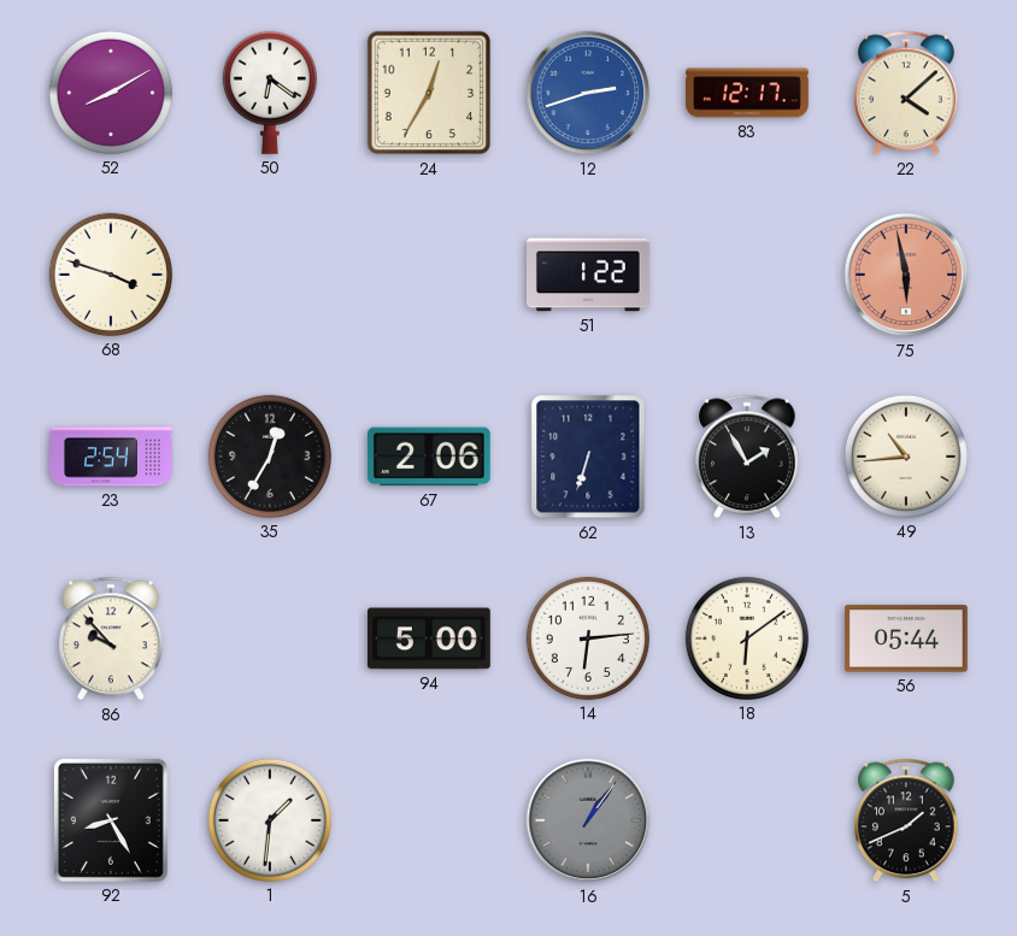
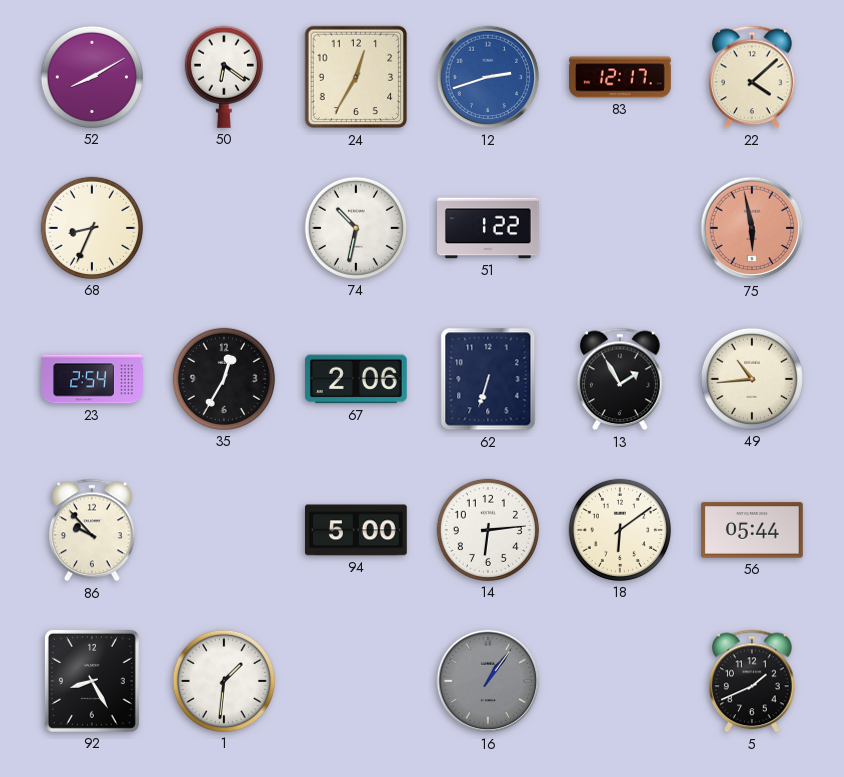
68: 3:48 -> 8:34
74: none -> 10:32
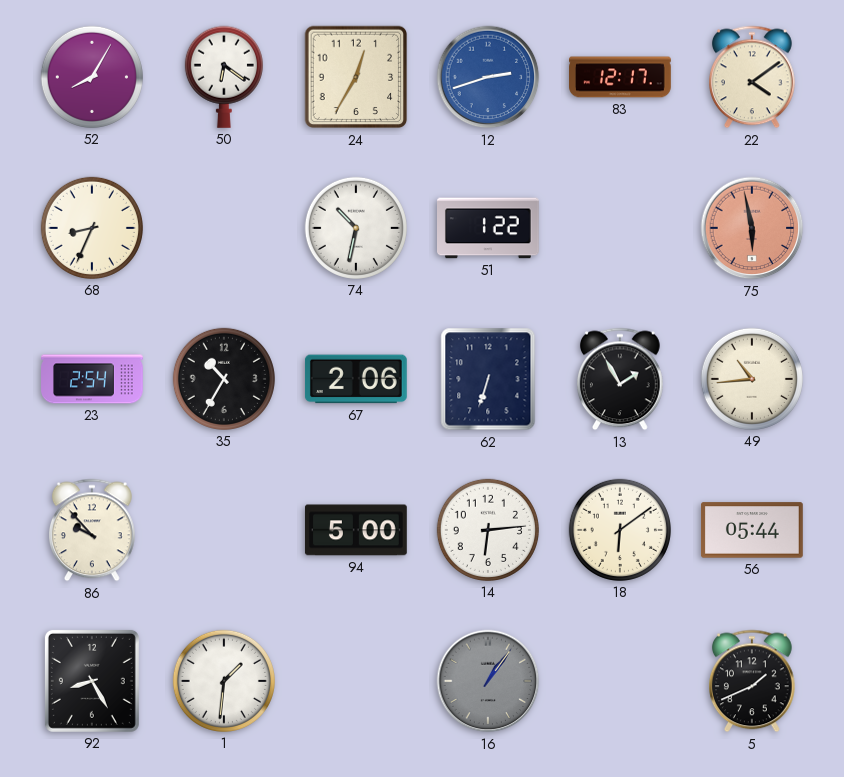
52: 8:10 -> 8:05
22: 4:08 -> 4:09
35: 12:35 -> 10:35
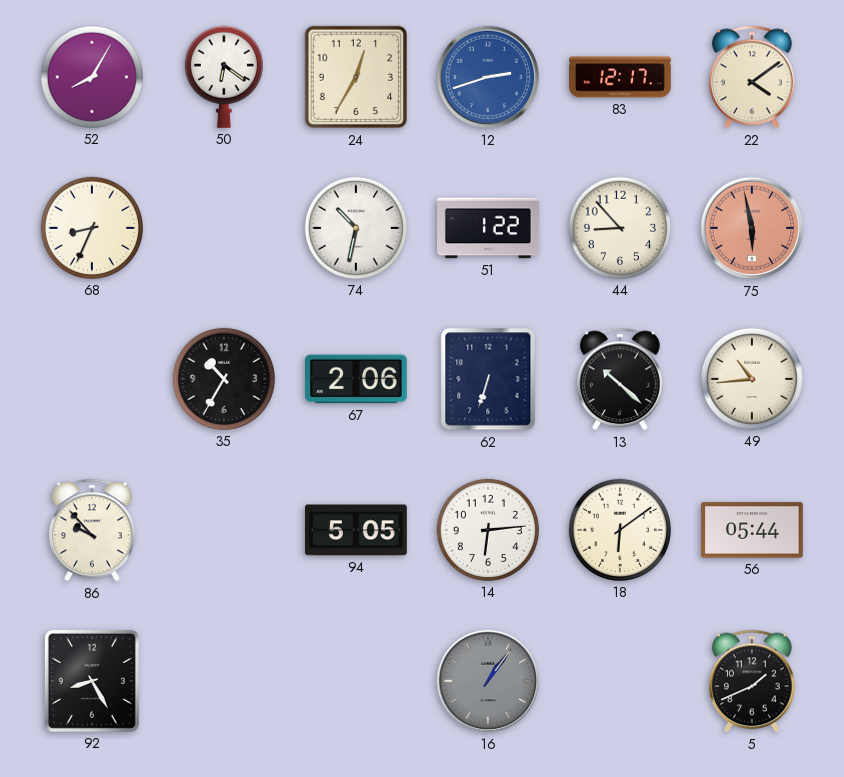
44: none -> 8:53
23: 2:54 -> none
13: 1:55 -> 10:22
94: 5:00 -> 5:05
1: 1:31 -> none
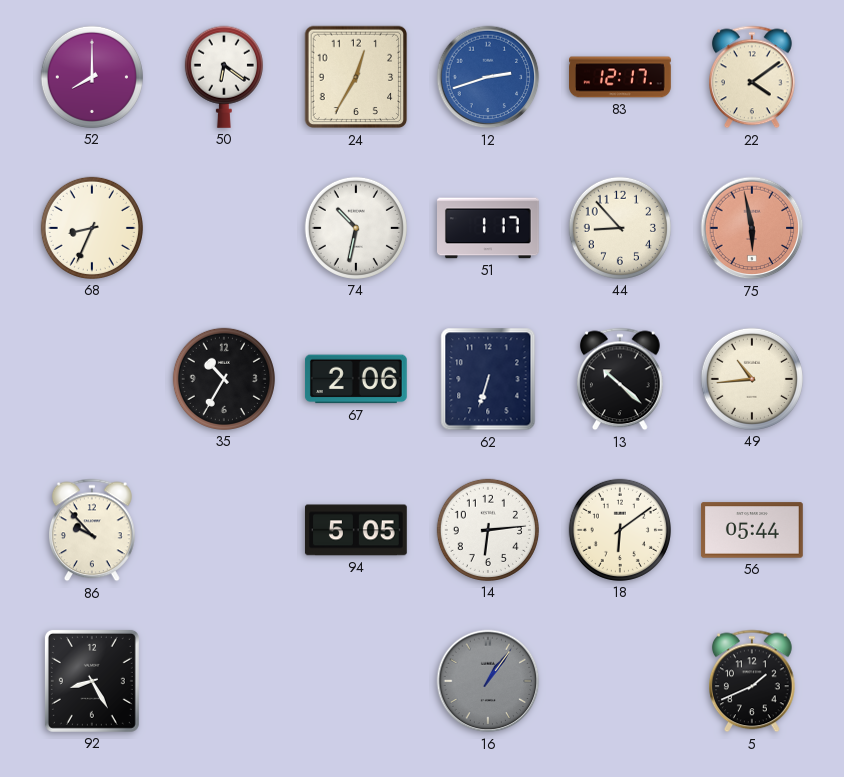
52: 8:05 -> 8:00
51: 1:22 -> 1:17
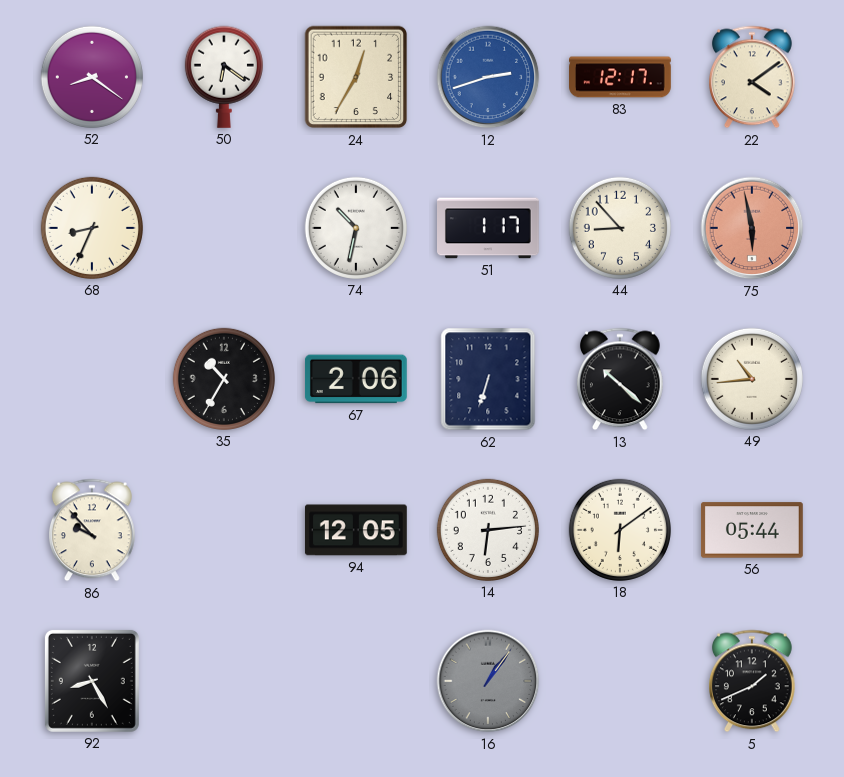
52: 8:00 -> 8:21
94: 5:05 -> 12:05
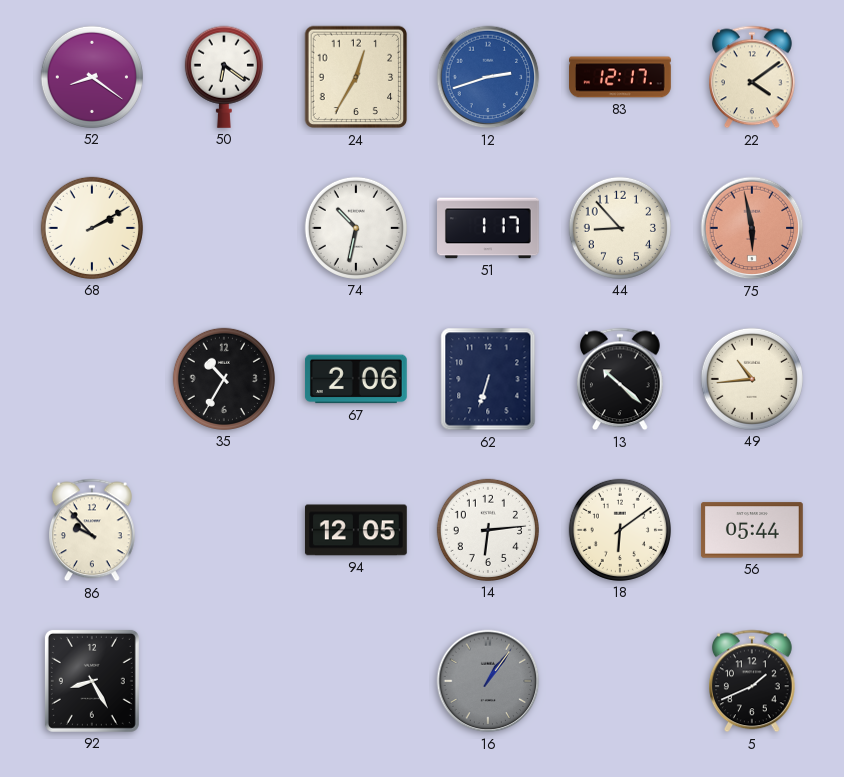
68: 8:34 -> 2:10
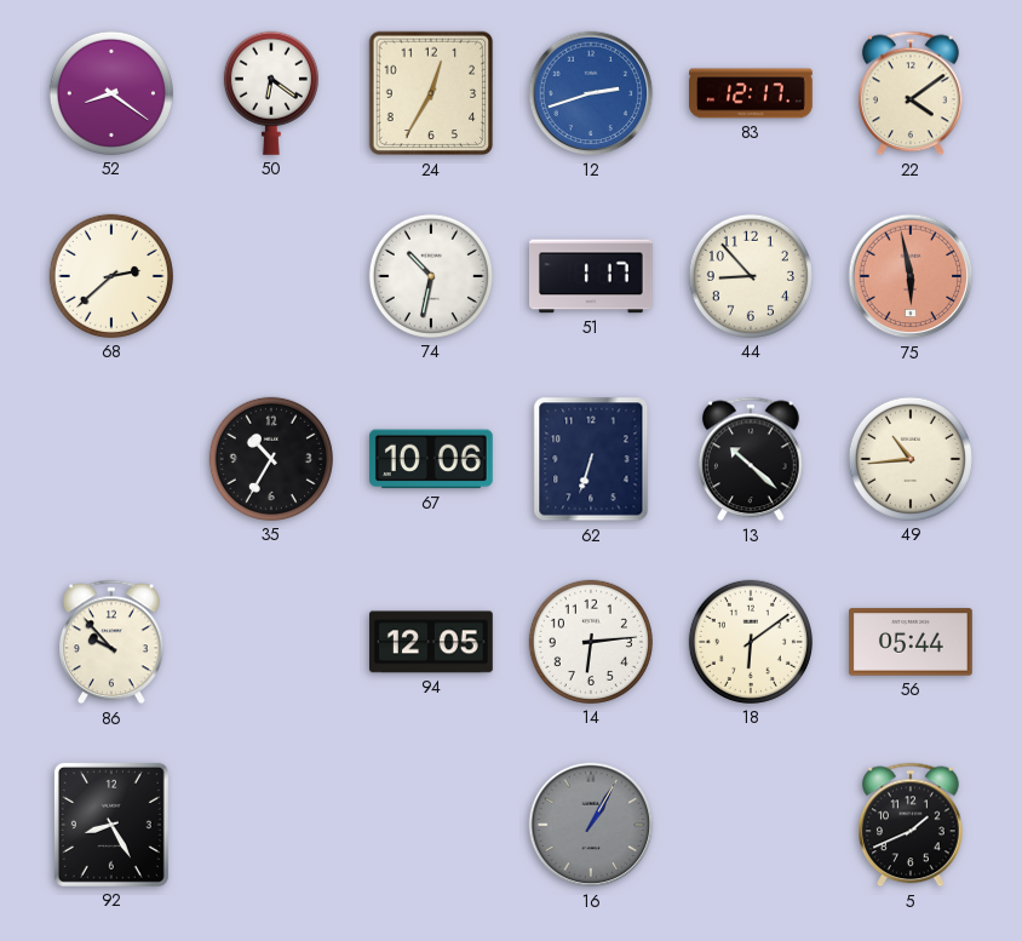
68: 2:10 -> 2:38
67: 2:06 -> 10:06
16: 1:06 -> 1:05
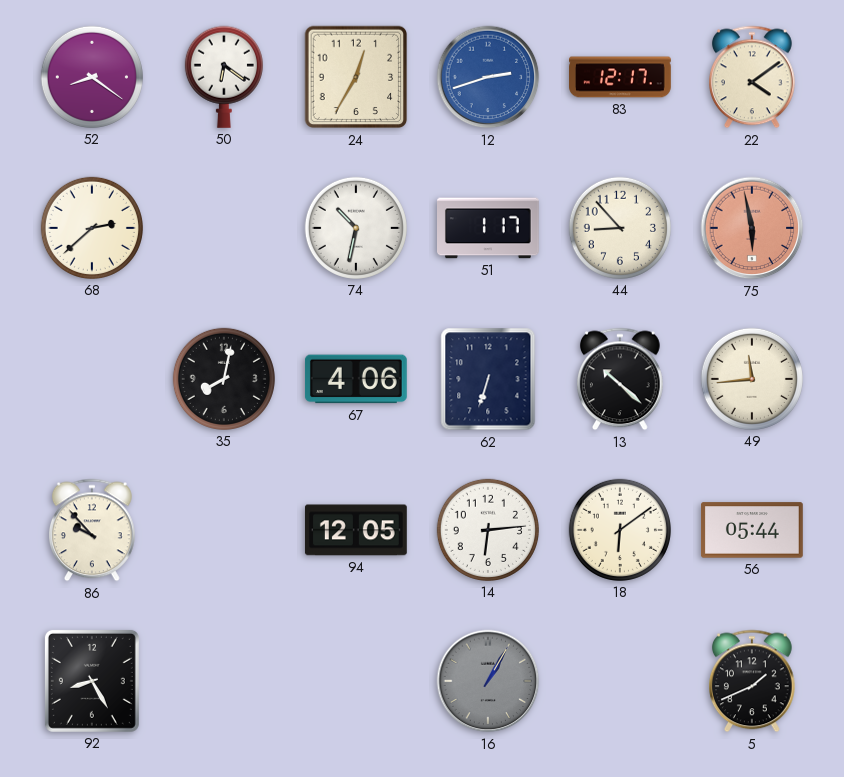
35: 10:35 -> 8:02
67: 10:06 -> 4:06
49: 10:44 -> 11:44
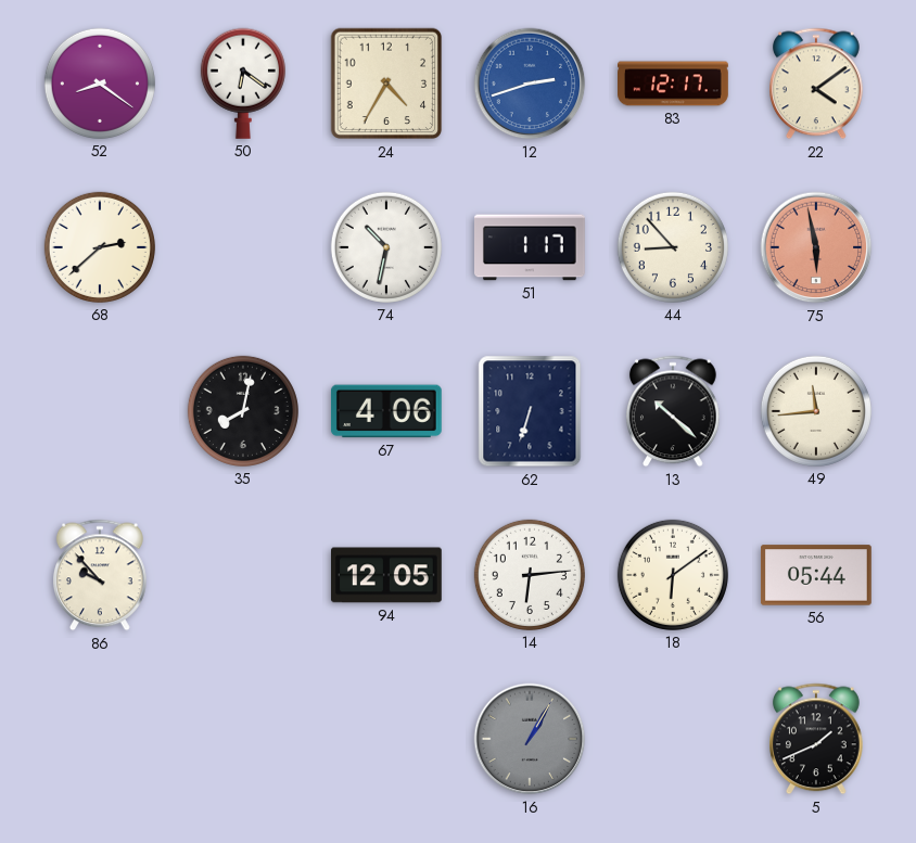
24: 12:35 -> 4:35
92: 8:25 -> none
